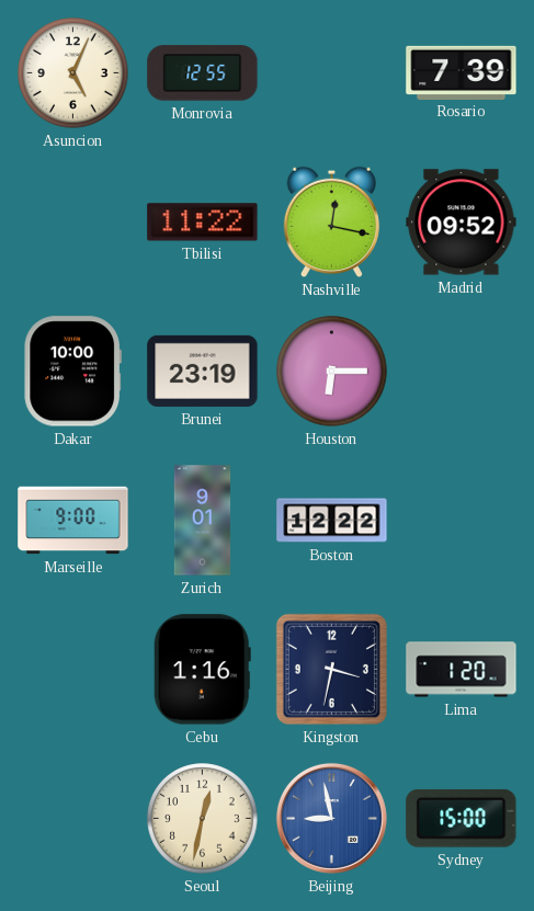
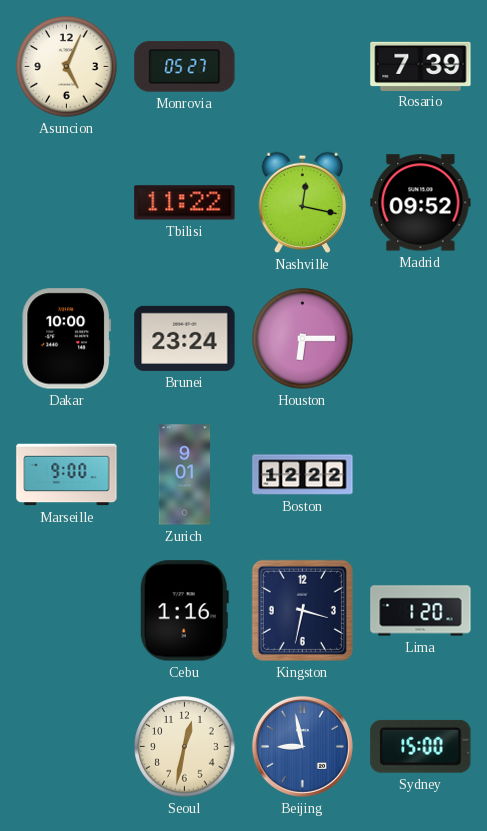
Monrovia: 12:55 -> 05:27
Brunei: 23:19 -> 23:24
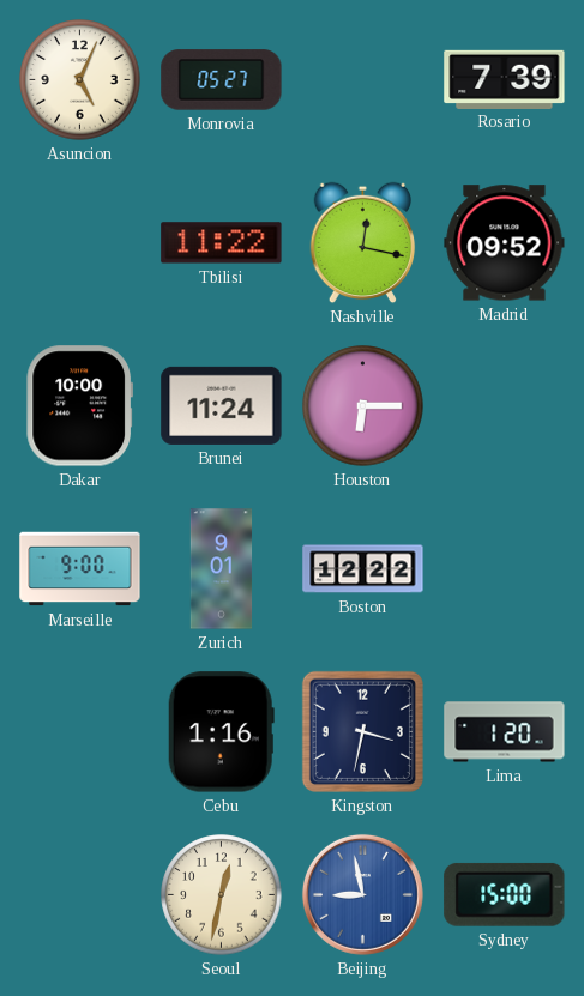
Brunei: 23:24 -> 11:24
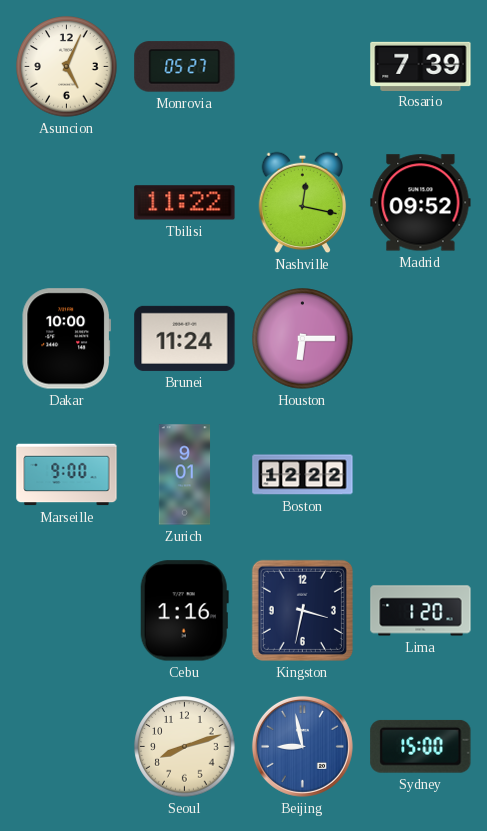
Seoul: 12:32 -> 8:12
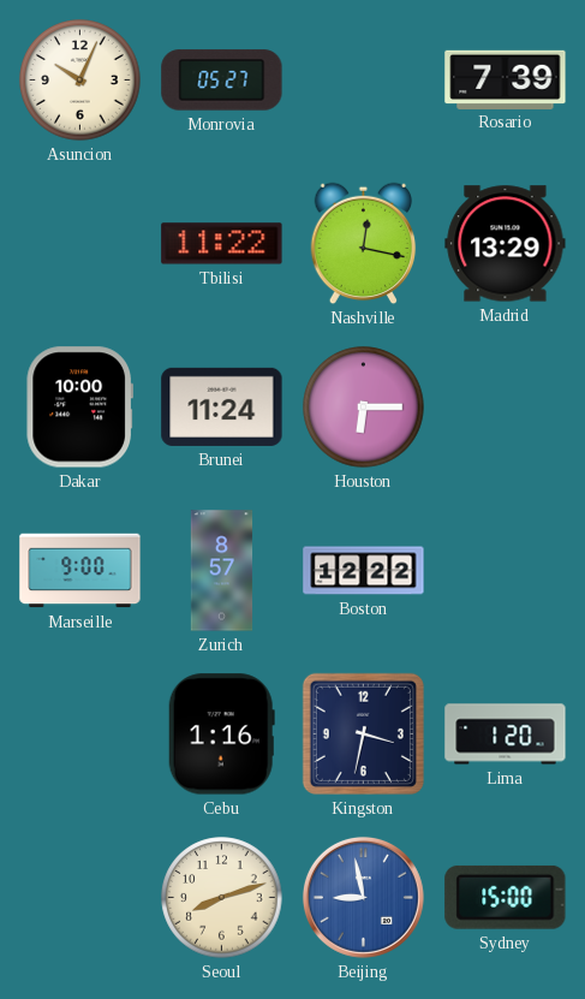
Asuncion: 5:04 -> 10:04
Madrid: 09:52 -> 13:29
Zurich: 9:01 -> 8:57
